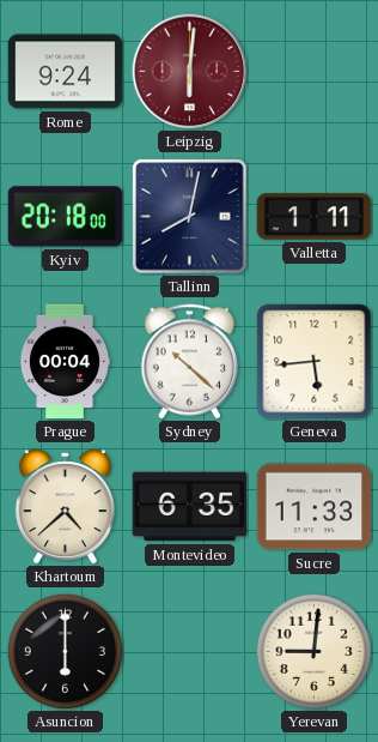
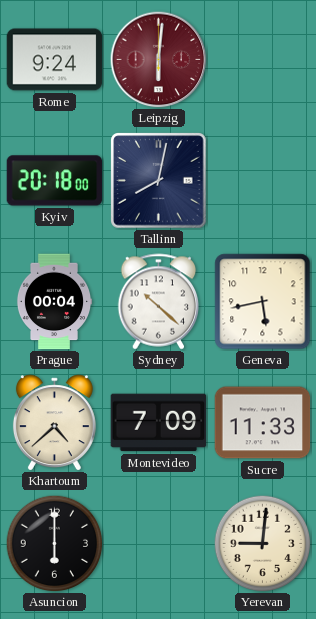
Valletta: 1:11 -> none
Geneva: 5:44 -> 5:43
Montevideo: 6:35 -> 7:09
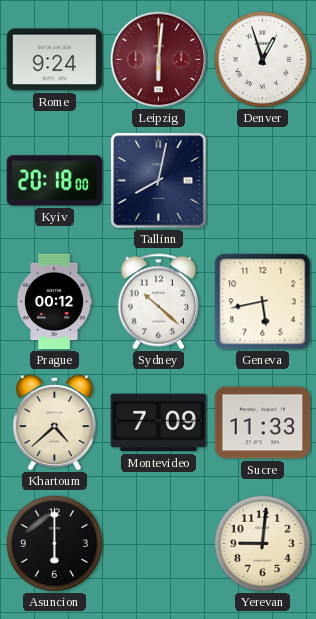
Denver: none -> 12:57
Prague: 00:04 -> 00:12
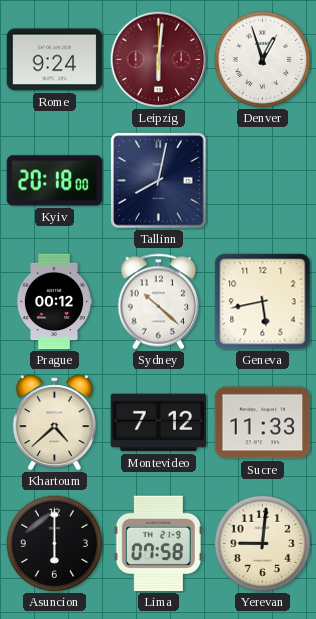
Montevideo: 7:09 -> 7:12
Lima: none -> 07:58
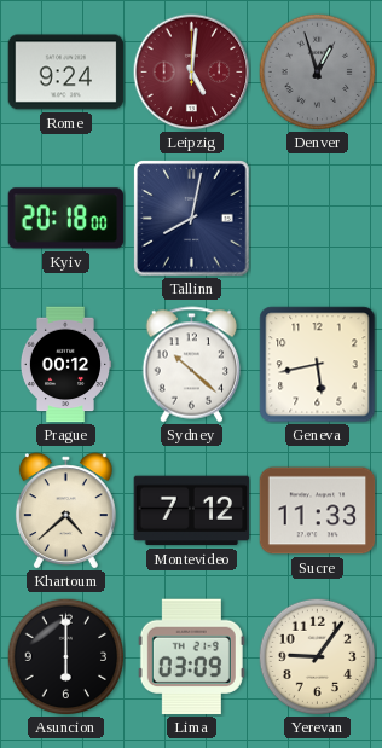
Leipzig: 6:01 -> 5:01
Denver dial: white -> grey
Lima: 07:58 -> 03:09
Yerevan: 9:01 -> 9:06
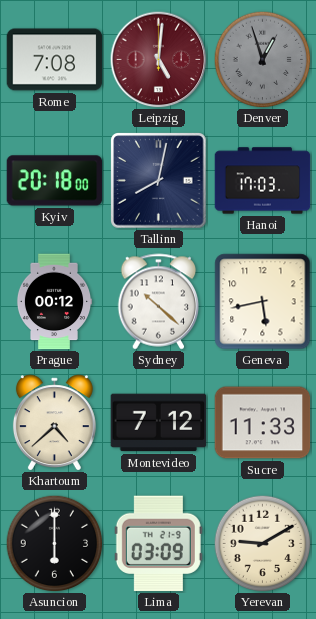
Rome: 9:24 -> 7:08
Hanoi: none -> 17:03
Yerevan: 9:06 -> 9:10
